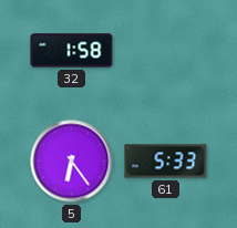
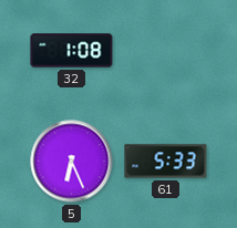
32: 1:58 -> 1:08
5: 6:24 -> 6:26
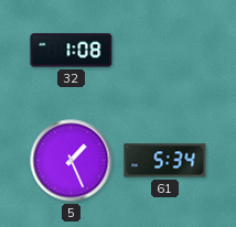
5: 6:26 -> 1:26
61: 5:33 -> 5:34
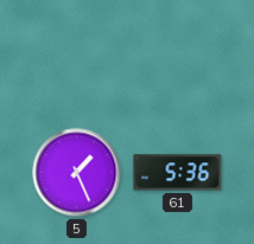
32: 1:08 -> none
61: 5:34 -> 5:36
